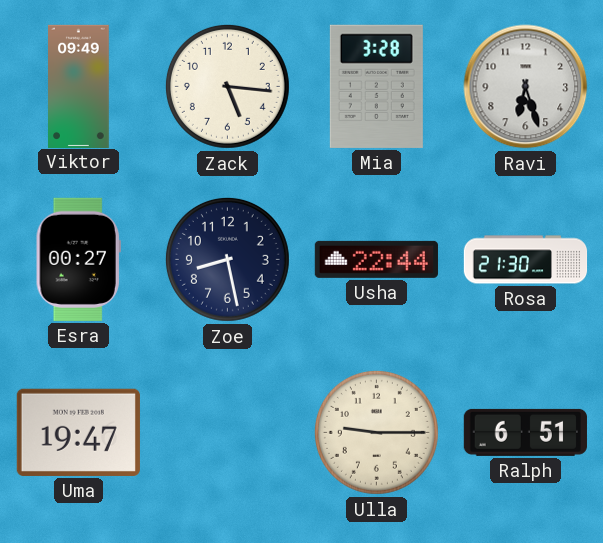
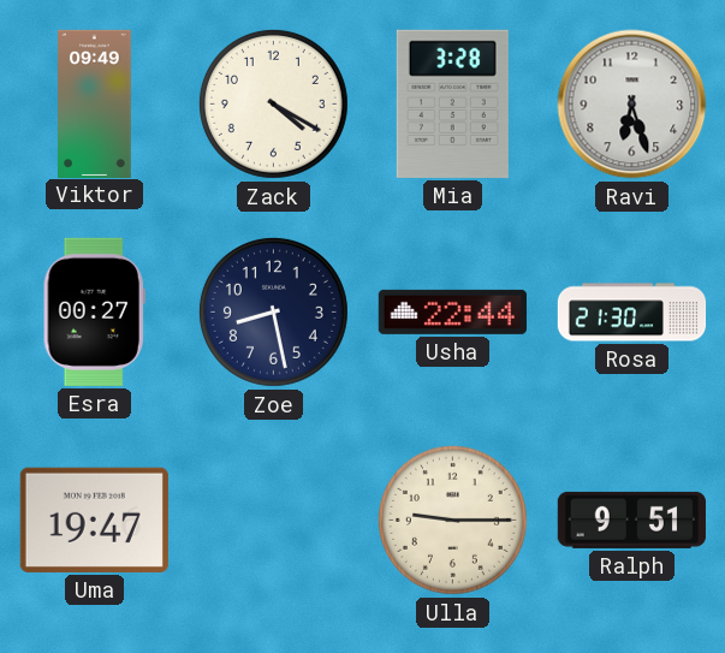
Zack: 5:16 -> 4:20
Ralph: 6:51 -> 9:51
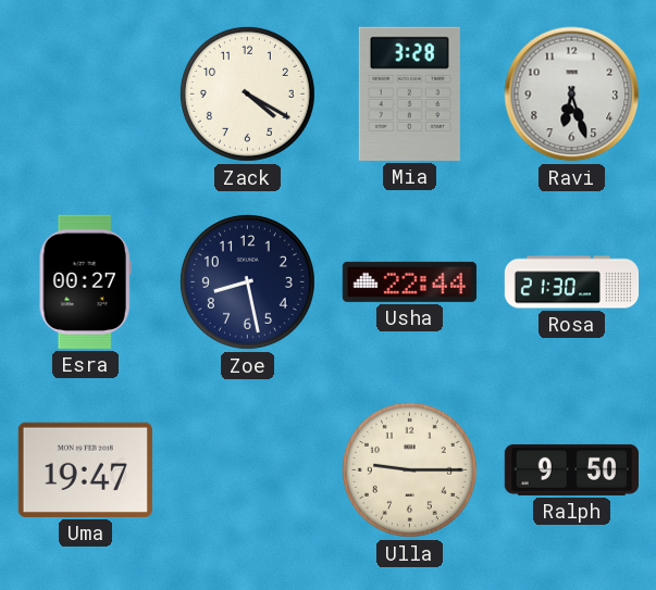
Viktor: 09:49 -> none
Ralph: 9:51 -> 9:50
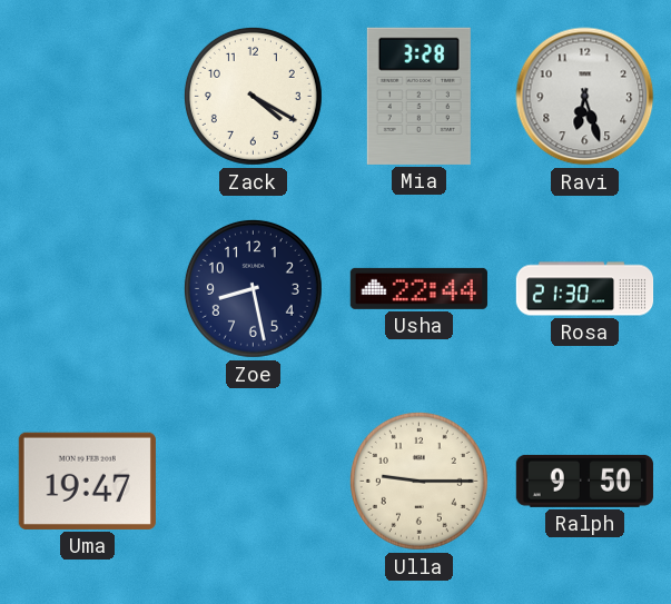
Esra: 00:27 -> none
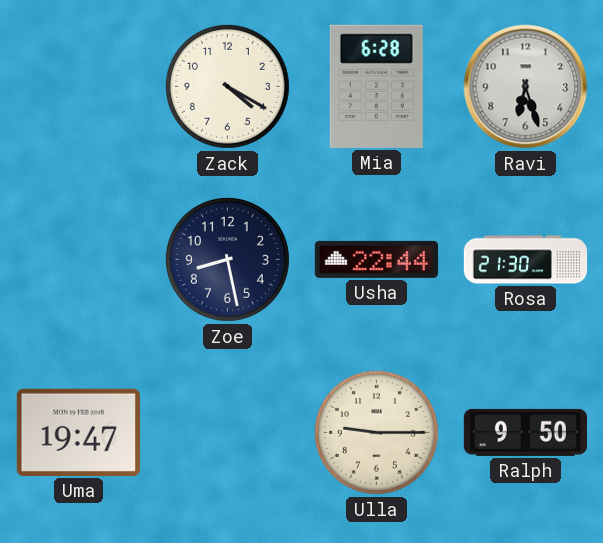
Mia: 3:28 -> 6:28
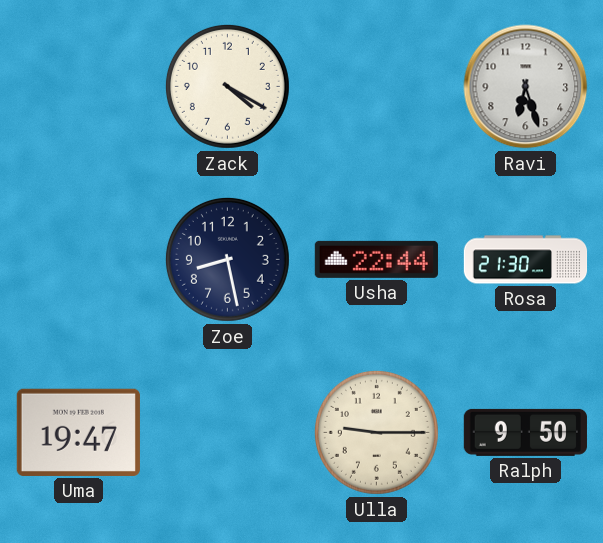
Mia: 6:28 -> none
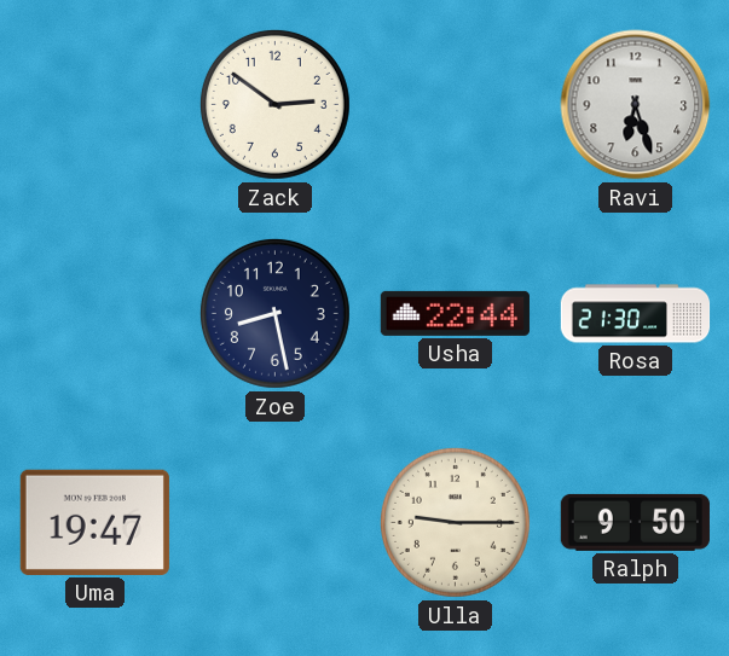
Zack: 4:20 -> 2:51
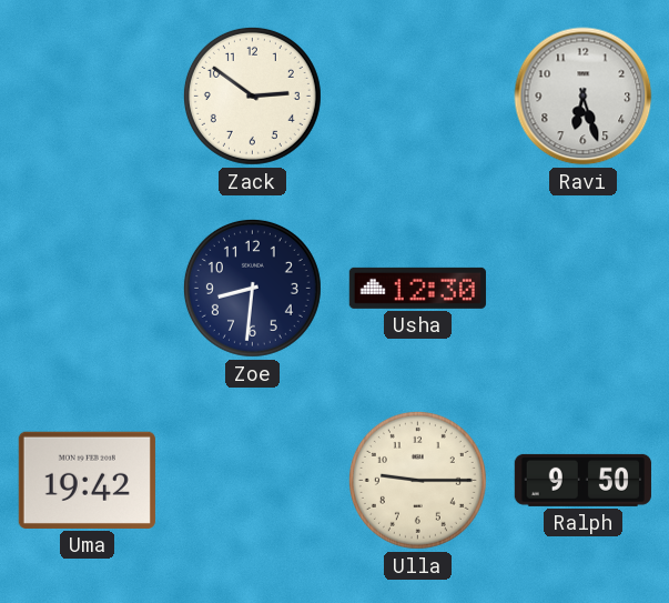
Zoe: 8:28 -> 8:31
Usha: 22:44 -> 12:30
Rosa: 21:30 -> none
Uma: 19:47 -> 19:42
